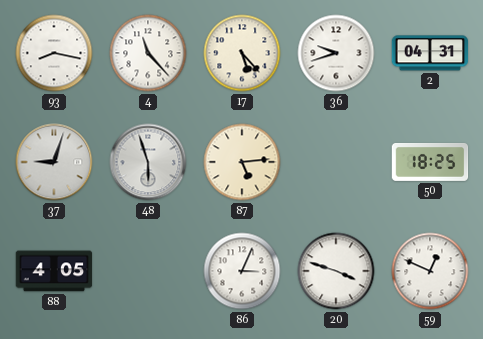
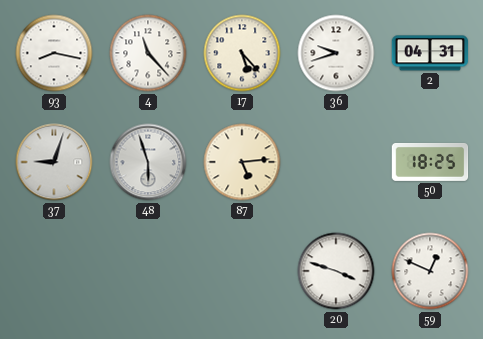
88: 4:05 -> none
86: 3:04 -> none
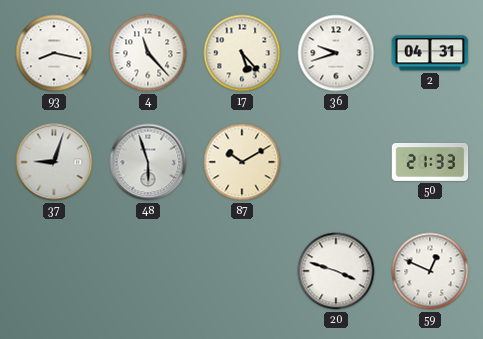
87: 5:14 -> 10:10
50: 18:25 -> 21:33
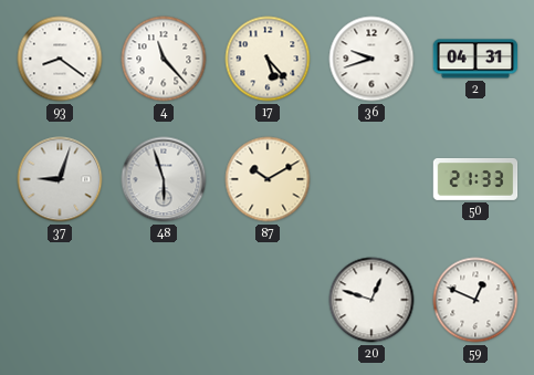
93: 8:17 -> 8:21
20: 3:48 -> 12:48
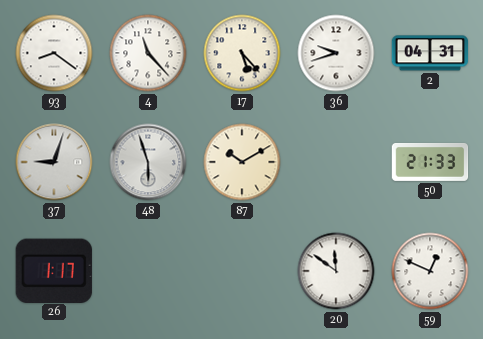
26: none -> 1:17
20: 12:48 -> 11:51
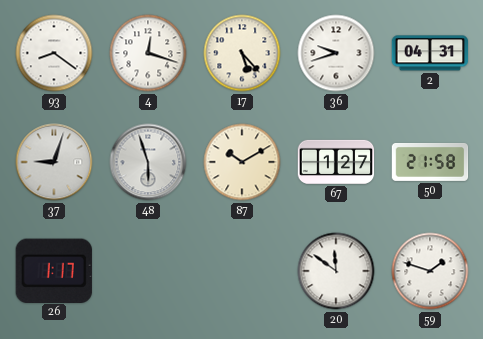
4: 11:23 -> 12:18
67: none -> 1:27
50: 21:33 -> 21:58
59: 12:49 -> 1:48
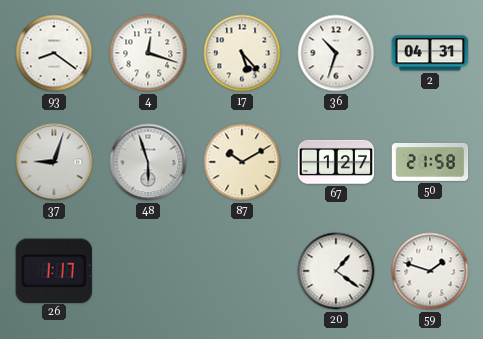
36: 9:42 -> 10:33
20: 11:51 -> 1:21
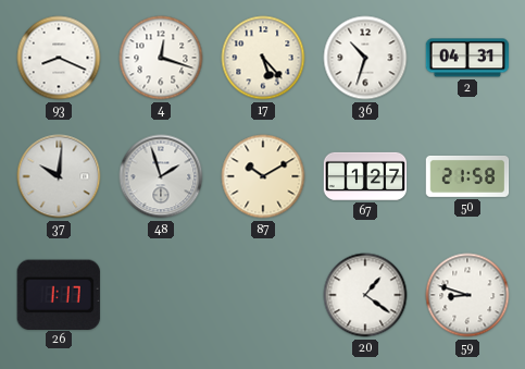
93: 8:21 -> 8:19
37: 9:03 -> 10:01
48: 5:57 -> 1:57
59: 1:48 -> 8:48
